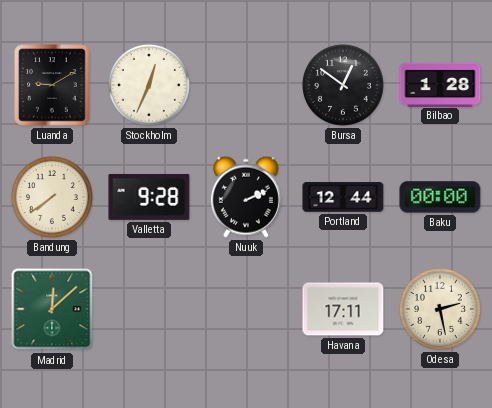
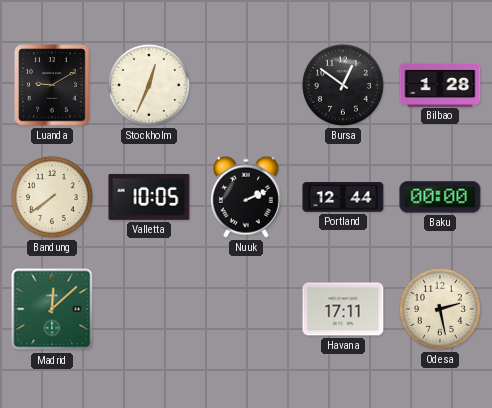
Valletta: 9:28 -> 10:05
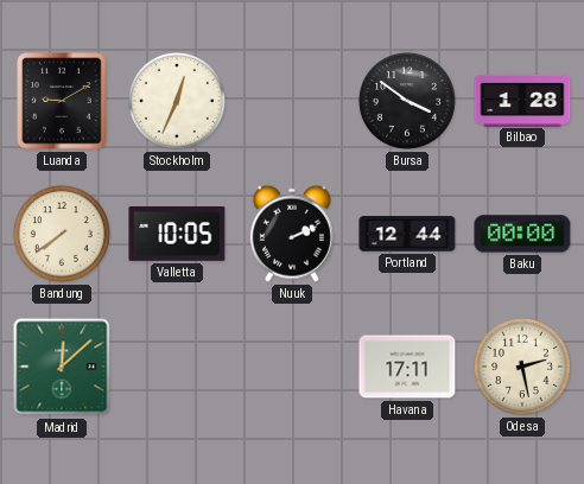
Bursa: 12:51 -> 3:51
